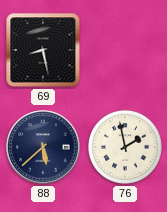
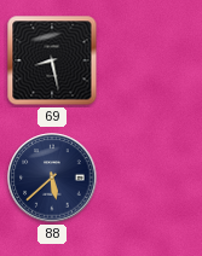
76: 1:58 -> none
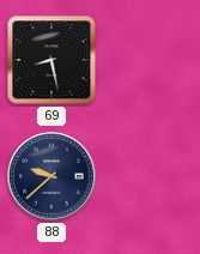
88: 5:38 -> 9:38
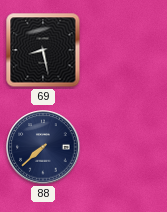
88: 9:38 -> 7:38
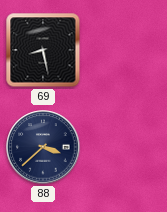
88: 7:38 -> 3:38
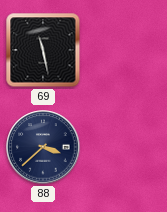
69: 8:28 -> 11:28
